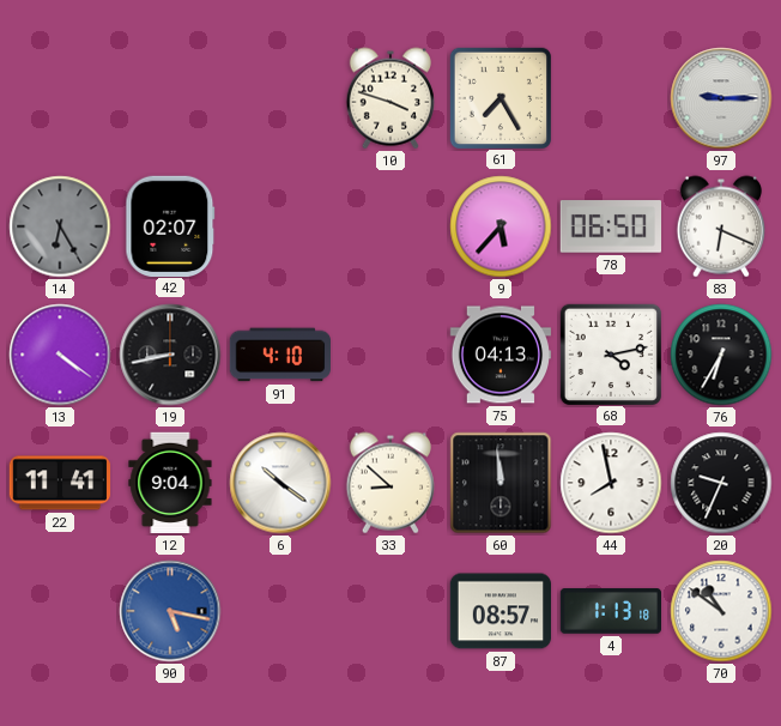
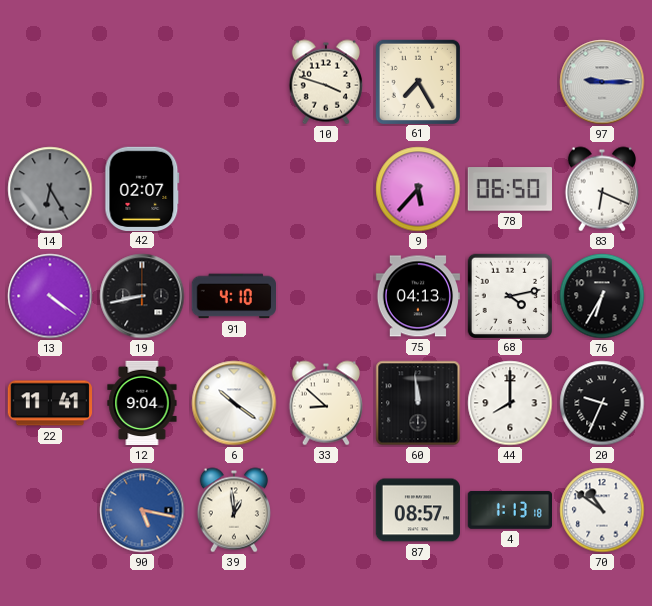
44: 7:58 -> 8:00
39: none -> 12:59
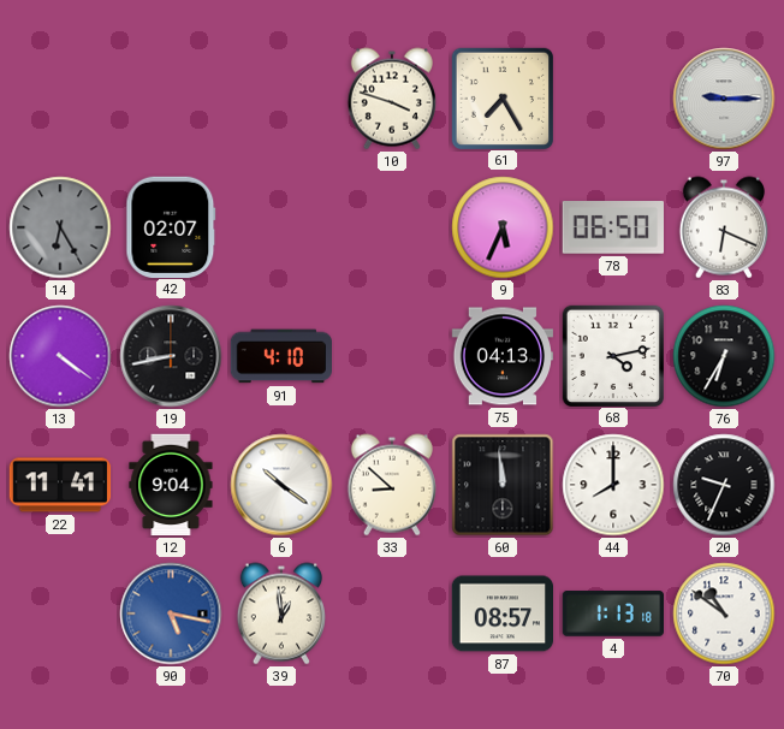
9: 5:37 -> 5:34
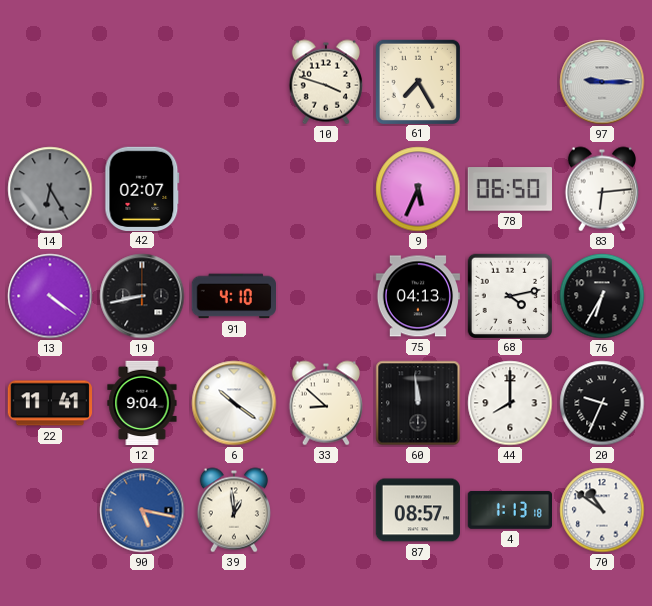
83: 6:19 -> 6:14
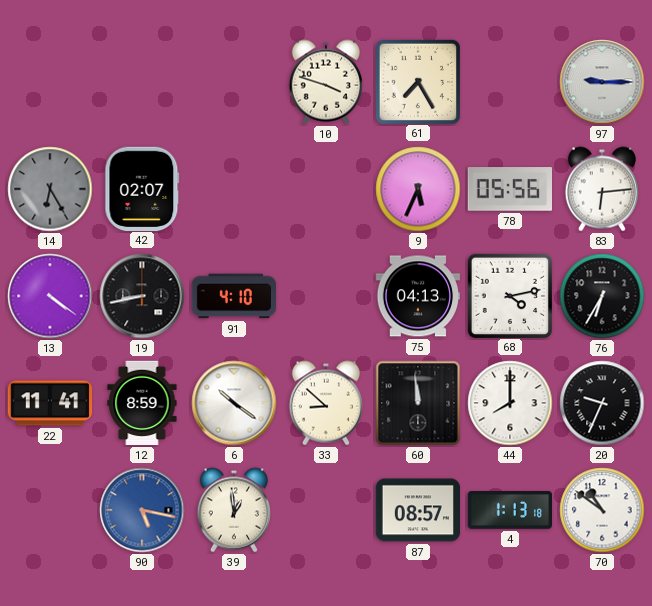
78: 06:50 -> 05:56
12: 9:04 -> 8:59
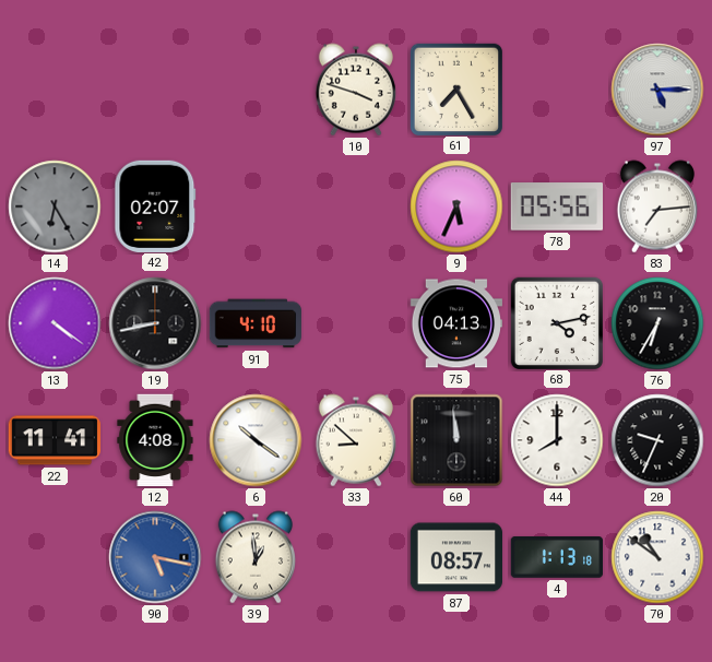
97: 9:15 -> 5:15
83: 6:14 -> 7:14
12: 8:59 -> 4:08
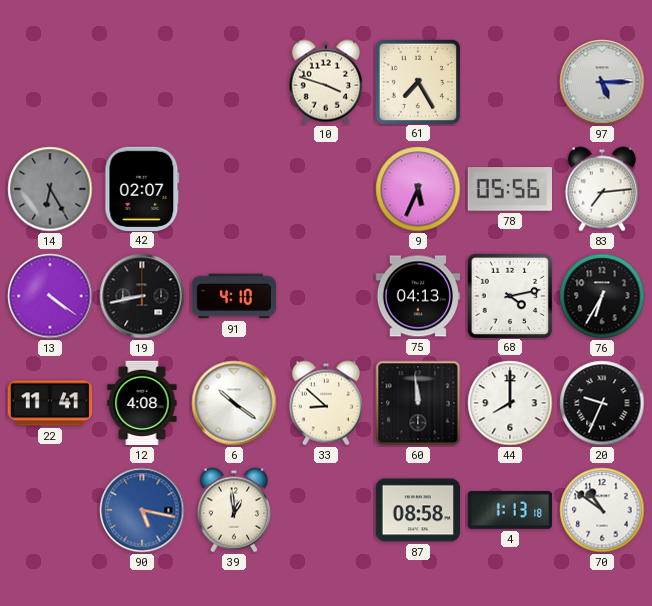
87: 08:57 -> 08:58
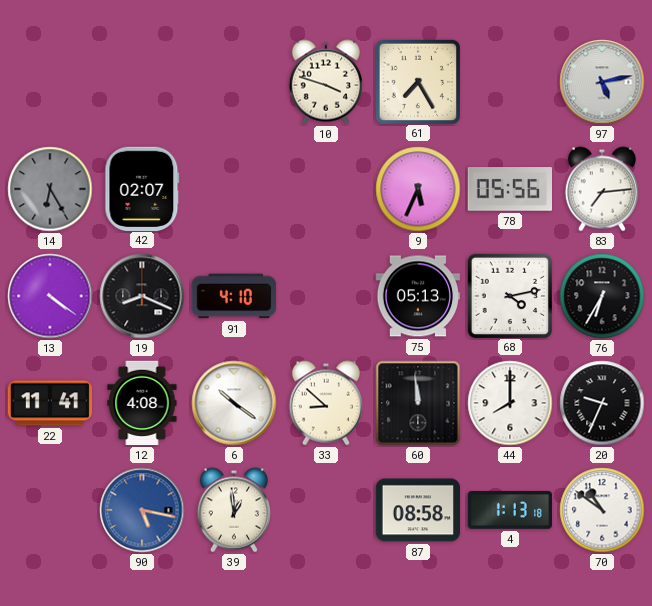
97: 5:15 -> 5:13
19: 8:43 -> 8:19
75: 04:13 -> 05:13
